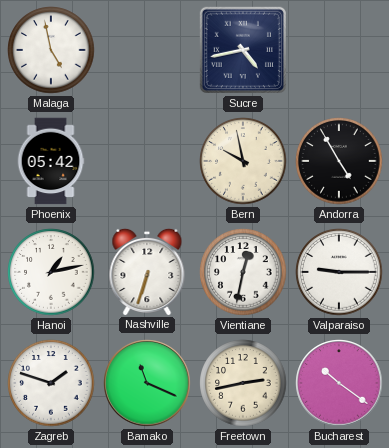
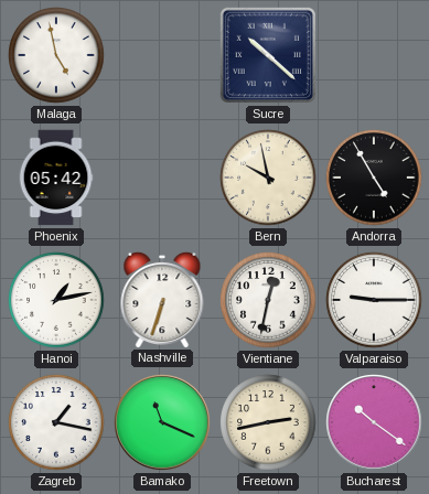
Sucre: 4:43 -> 10:22
Zagreb: 1:48 -> 1:17
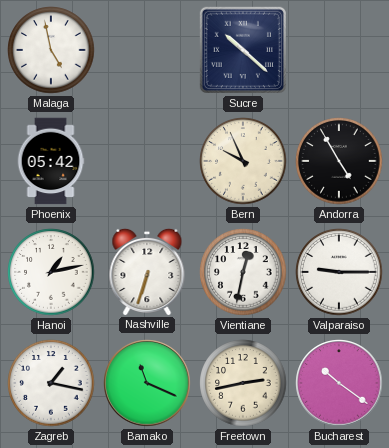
Bern: 9:58 -> 9:56
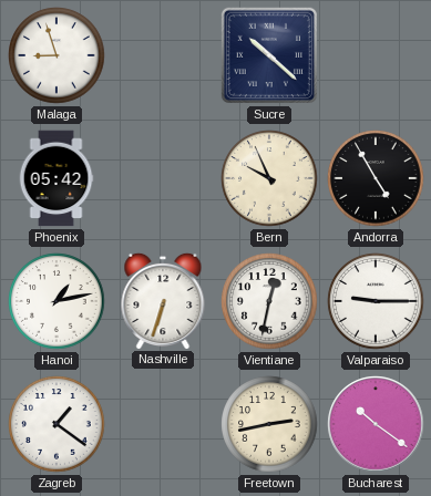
Malaga: 4:58 -> 8:57
Zagreb: 1:17 -> 1:21
Bamako: 11:19 -> none
